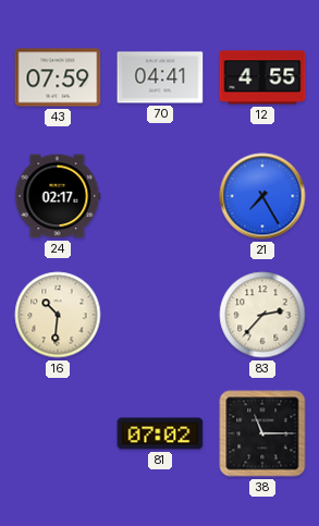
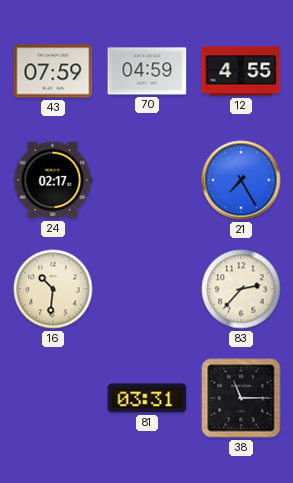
70: 04:41 -> 04:59
81: 07:02 -> 03:31
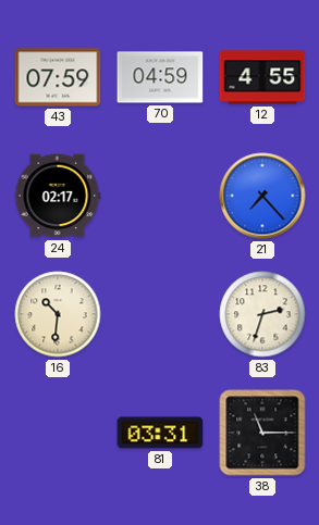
21: 7:25 -> 7:23
83: 2:37 -> 2:33
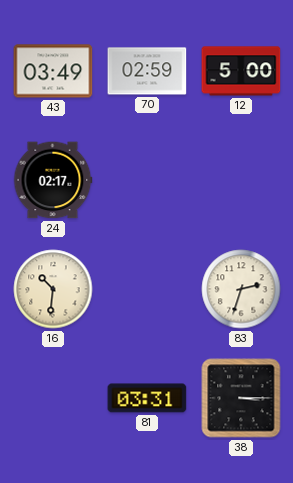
43: 07:59 -> 03:49
70: 04:59 -> 02:59
12: 4:55 -> 5:00
21: 7:23 -> none
38: 11:15 -> 3:15
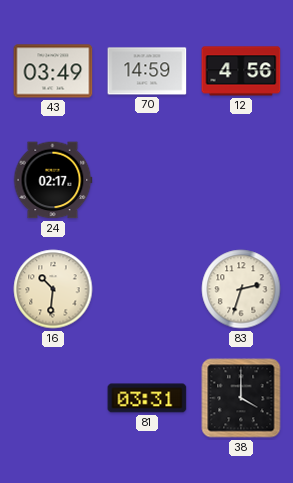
70: 02:59 -> 14:59
12: 5:00 -> 4:56
38: 3:15 -> 4:00
